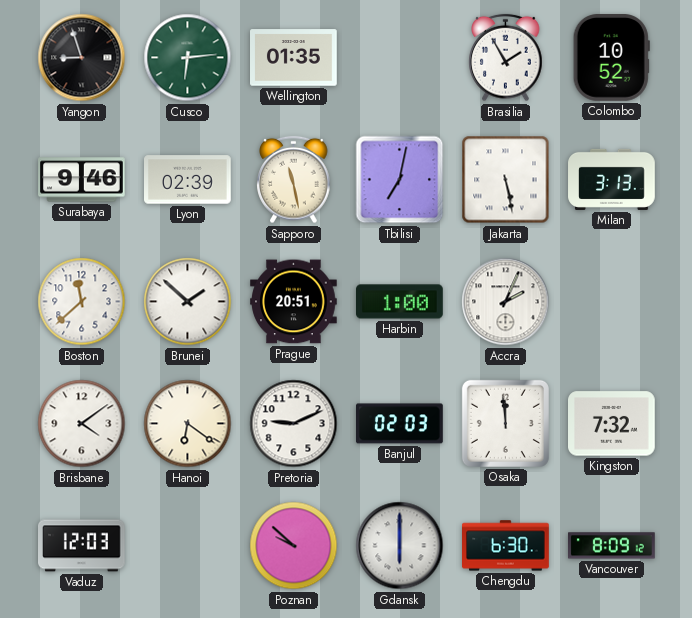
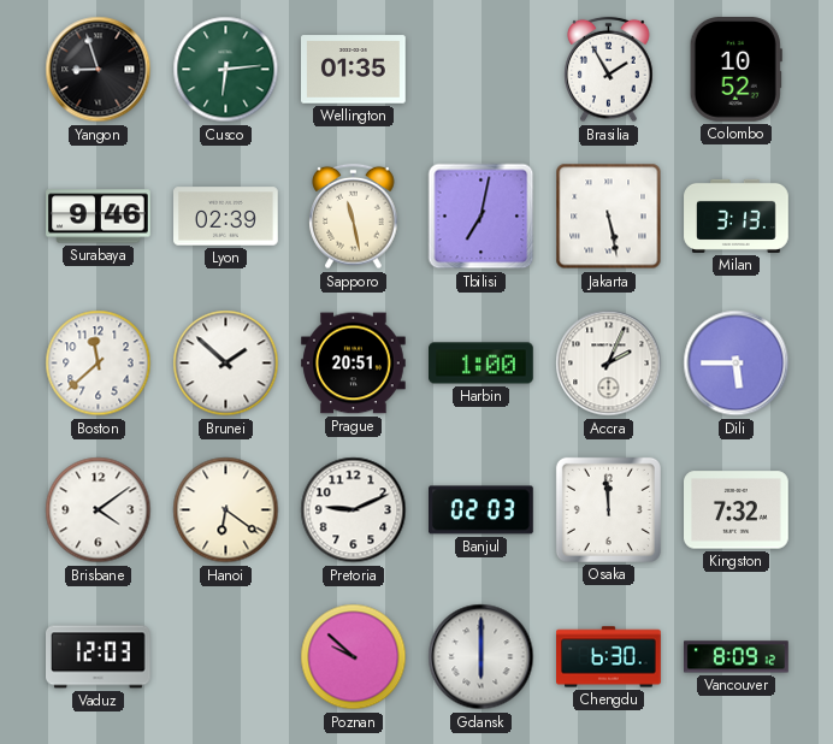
Dili: none -> 5:45
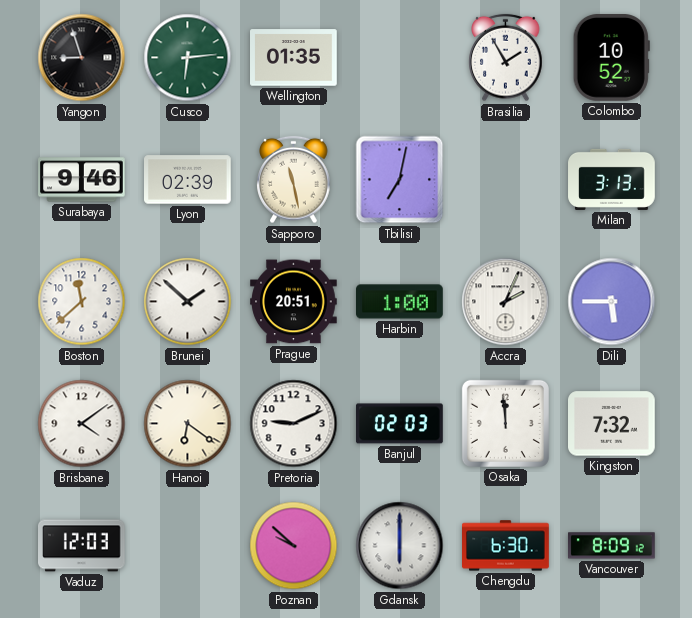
Jakarta: 5:28 -> none
